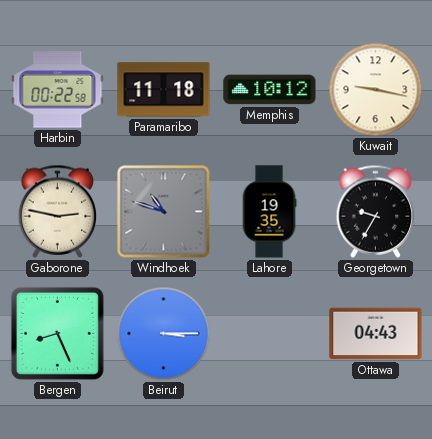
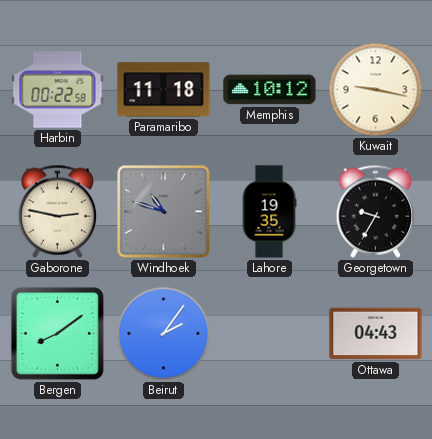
Bergen: 8:26 -> 8:09
Beirut: 3:15 -> 2:06
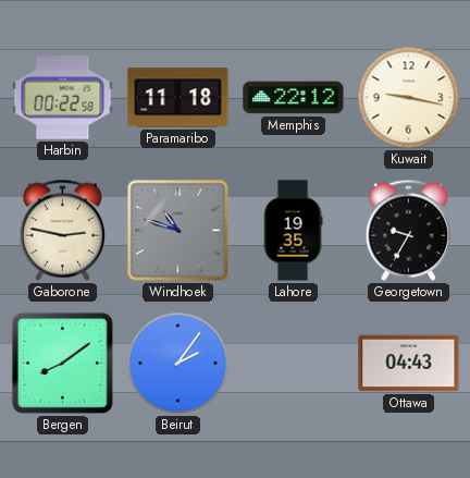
Memphis: 10:12 -> 22:12
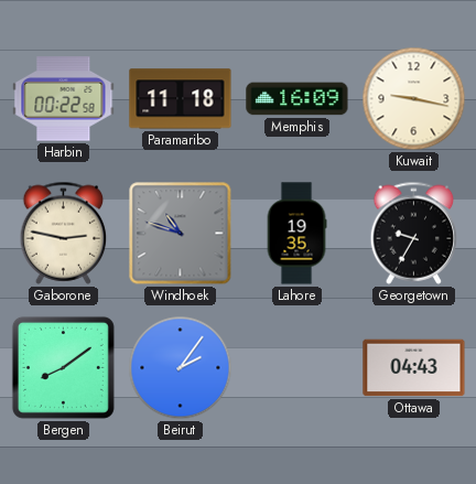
Memphis: 22:12 -> 16:09
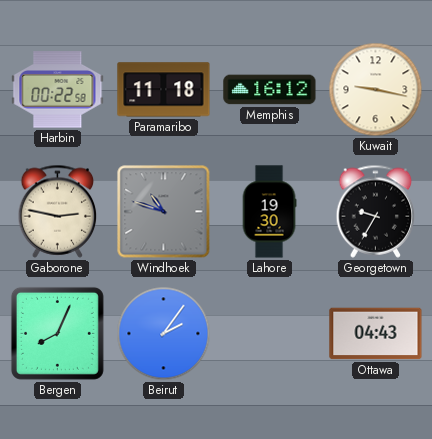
Memphis: 16:09 -> 16:12
Lahore: 19:35 -> 19:30
Bergen: 8:09 -> 8:04
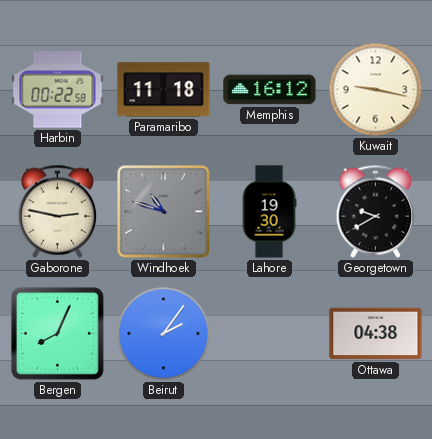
Georgetown: 9:35 -> 9:40
Ottawa: 04:43 -> 04:38
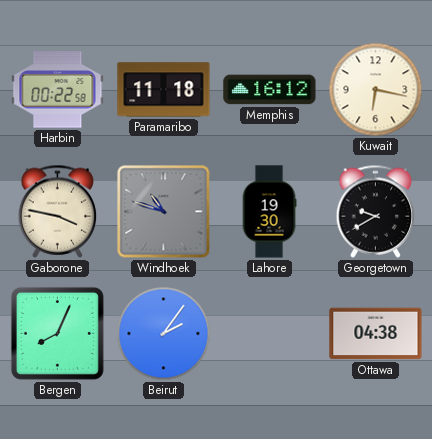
Kuwait: 9:17 -> 6:17
Gaborone: 2:47 -> 3:47
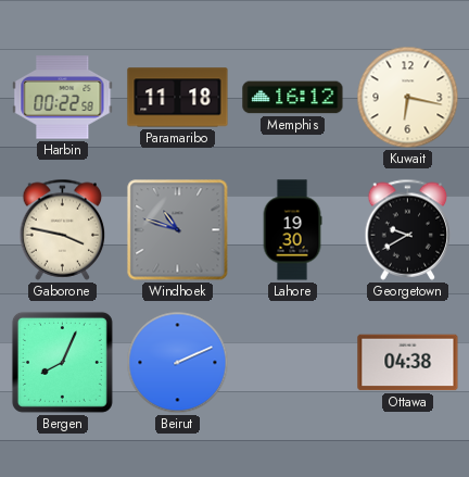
Beirut: 2:06 -> 2:11
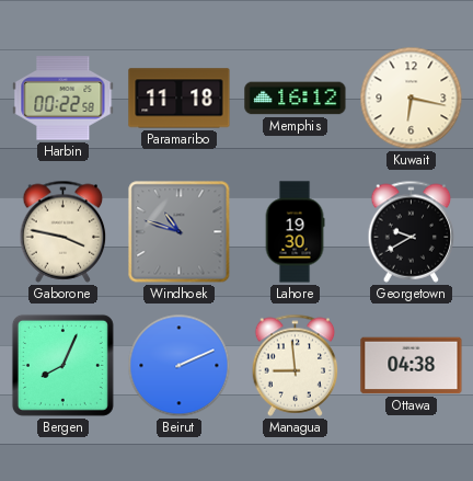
Managua: none -> 8:59
